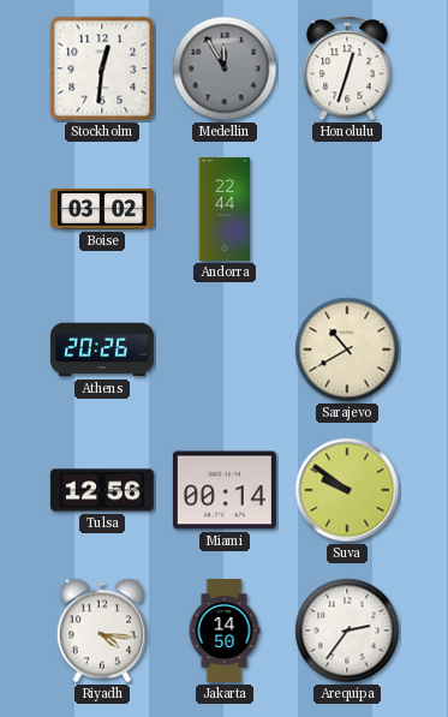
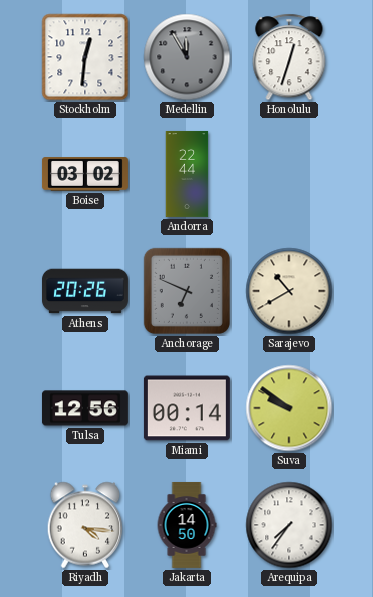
Anchorage: none -> 6:49
Arequipa: 2:36 -> 7:36
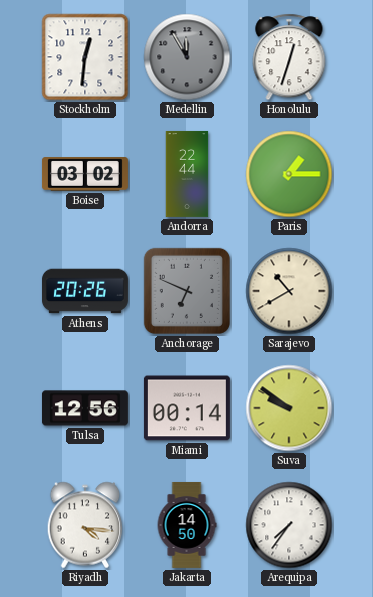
Paris: none -> 1:15
